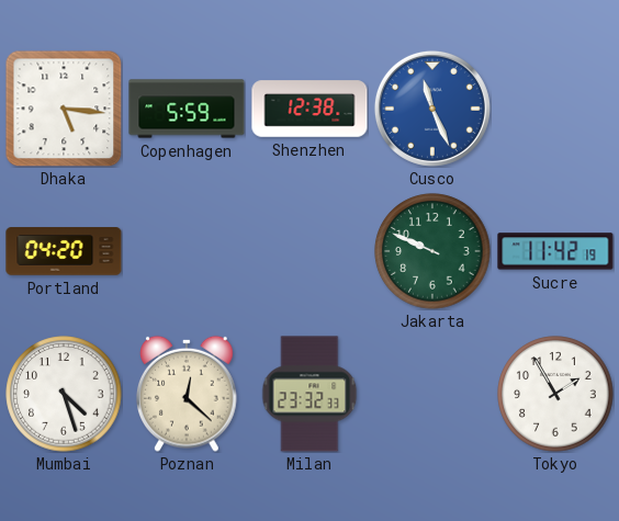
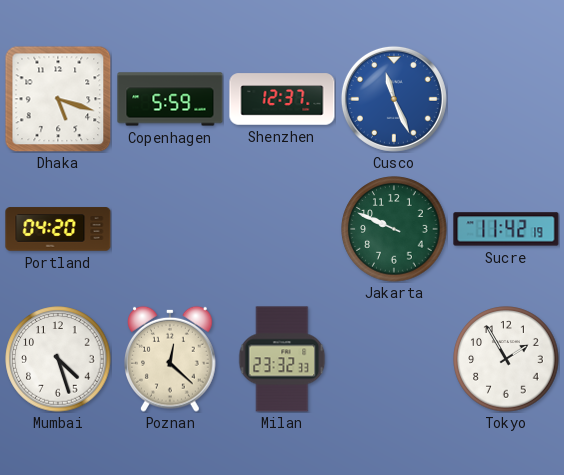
Dhaka: 5:16 -> 5:18
Shenzhen: 12:38 -> 12:37
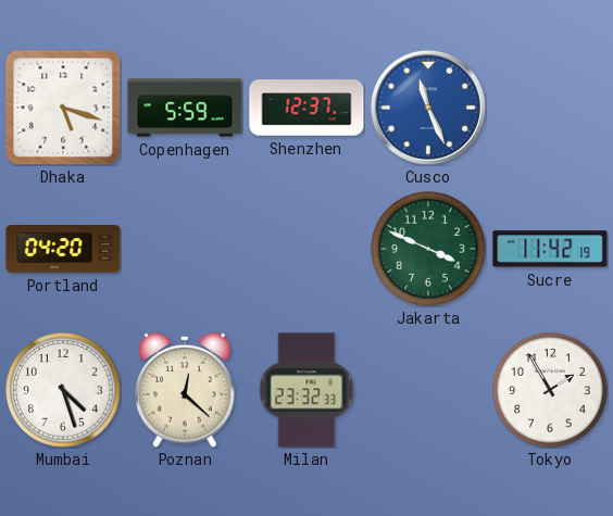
Jakarta: 9:49 -> 3:49
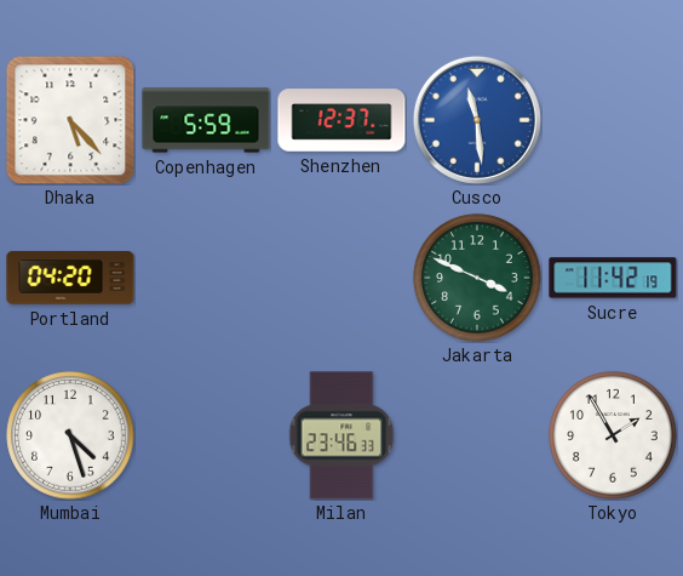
Dhaka: 5:18 -> 5:23
Cusco: 11:26 -> 11:29
Poznan: 12:22 -> none
Milan: 23:32 -> 23:46
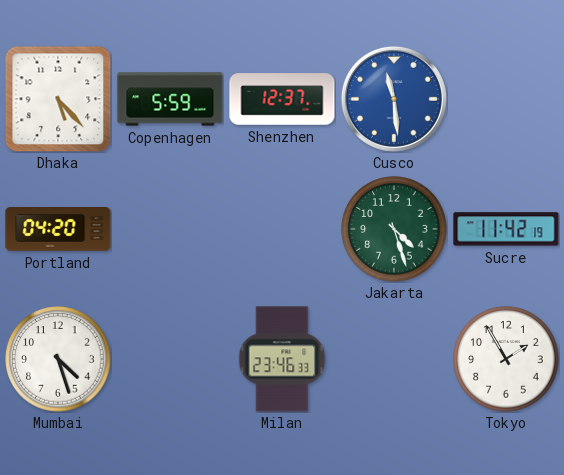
Jakarta: 3:49 -> 4:27
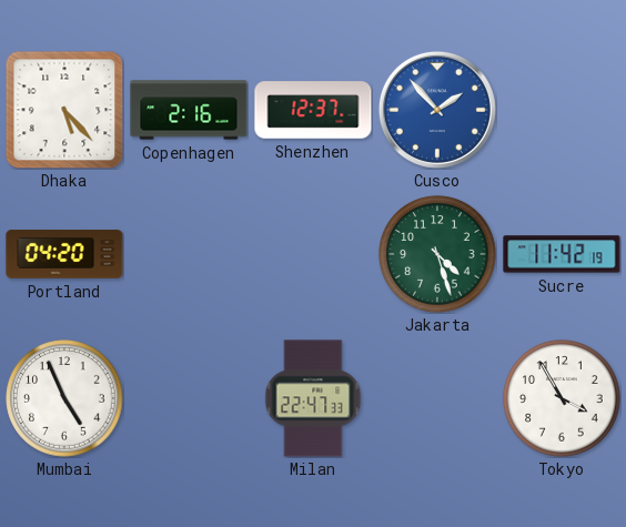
Copenhagen: 5:59 -> 2:16
Cusco: 11:29 -> 1:53
Mumbai: 4:27 -> 4:56
Milan: 23:46 -> 22:47
Tokyo: 1:55 -> 3:55
